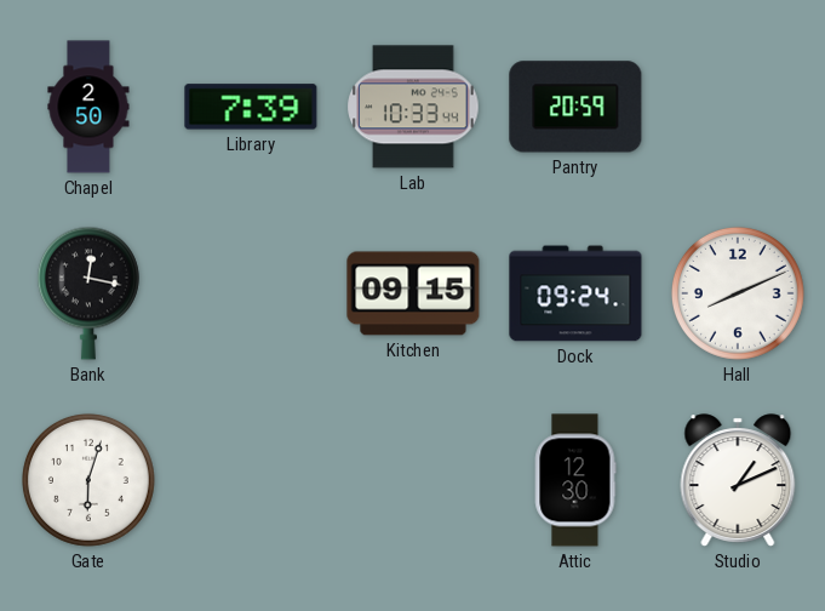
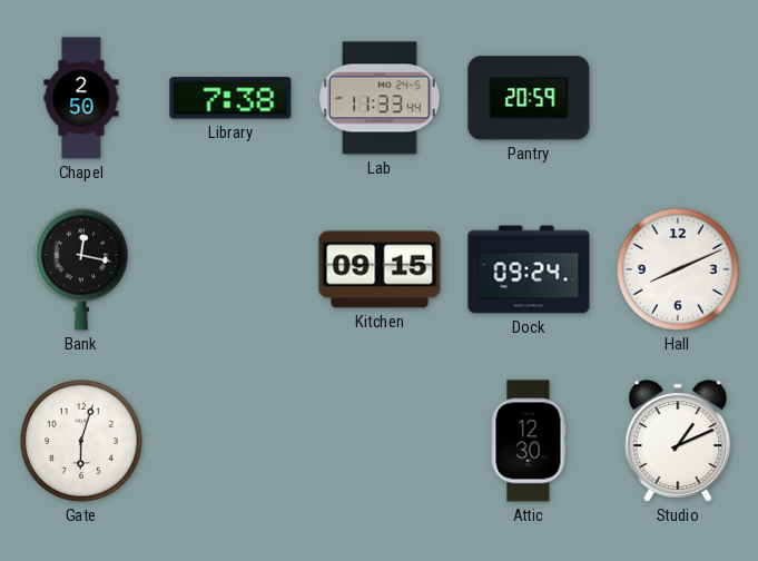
Library: 7:39 -> 7:38
Lab: 10:33 -> 11:33
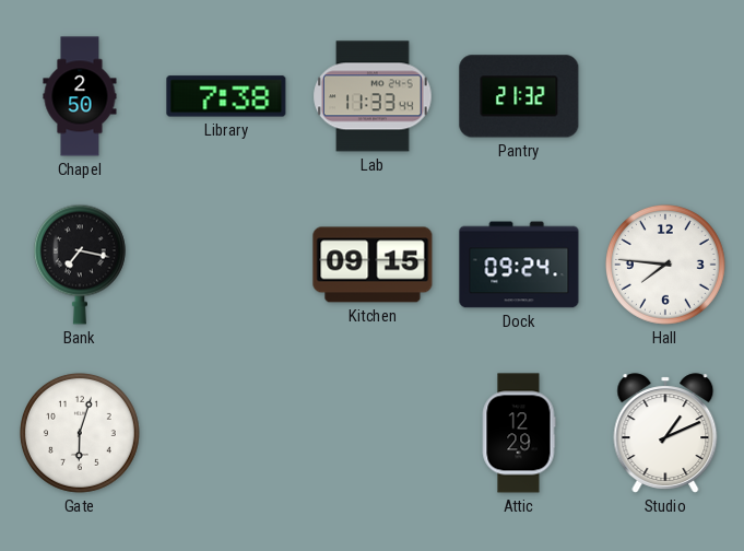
Pantry: 20:59 -> 21:32
Bank: 12:17 -> 7:17
Hall: 8:11 -> 7:46
Attic: 12:30 -> 12:29
